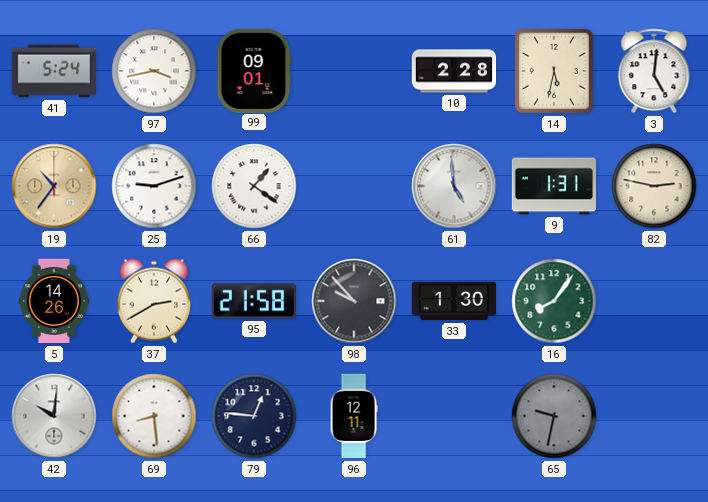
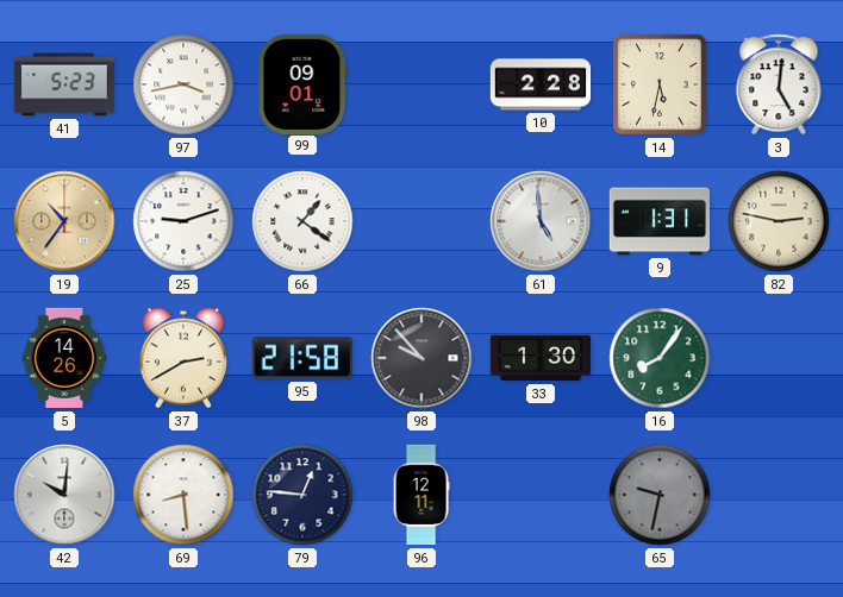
41: 5:24 -> 5:23
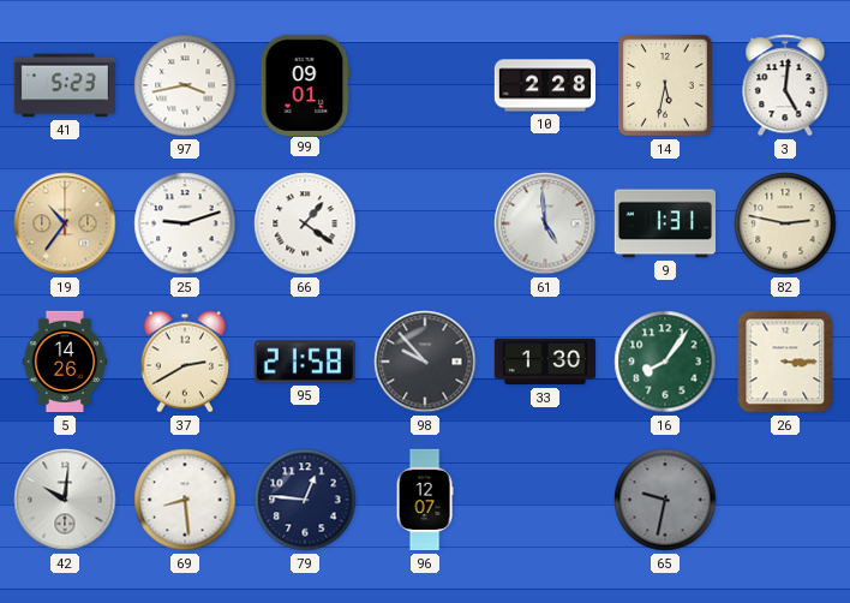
26: none -> 3:15
96: 12:11 -> 12:07
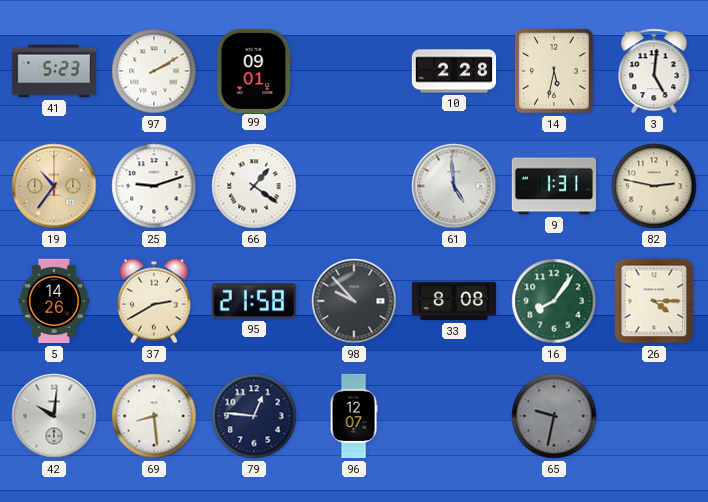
97: 3:43 -> 2:10
33: 1:30 -> 8:08
26: 3:15 -> 4:15
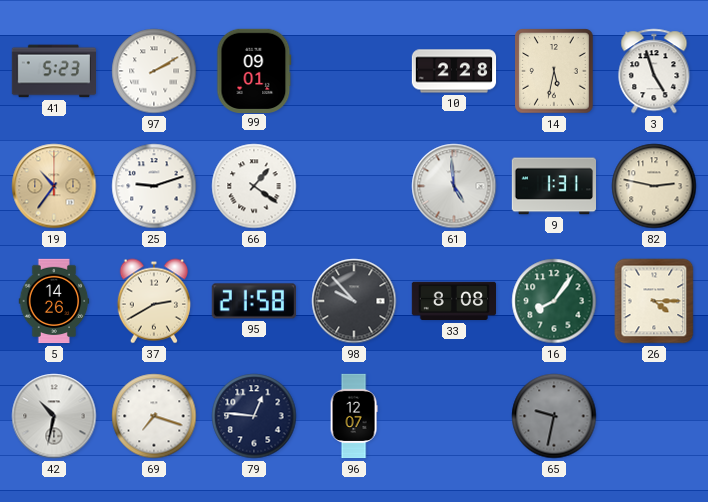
3: 5:01 -> 4:57
42: 10:01 -> 10:32
69: 8:29 -> 7:18
